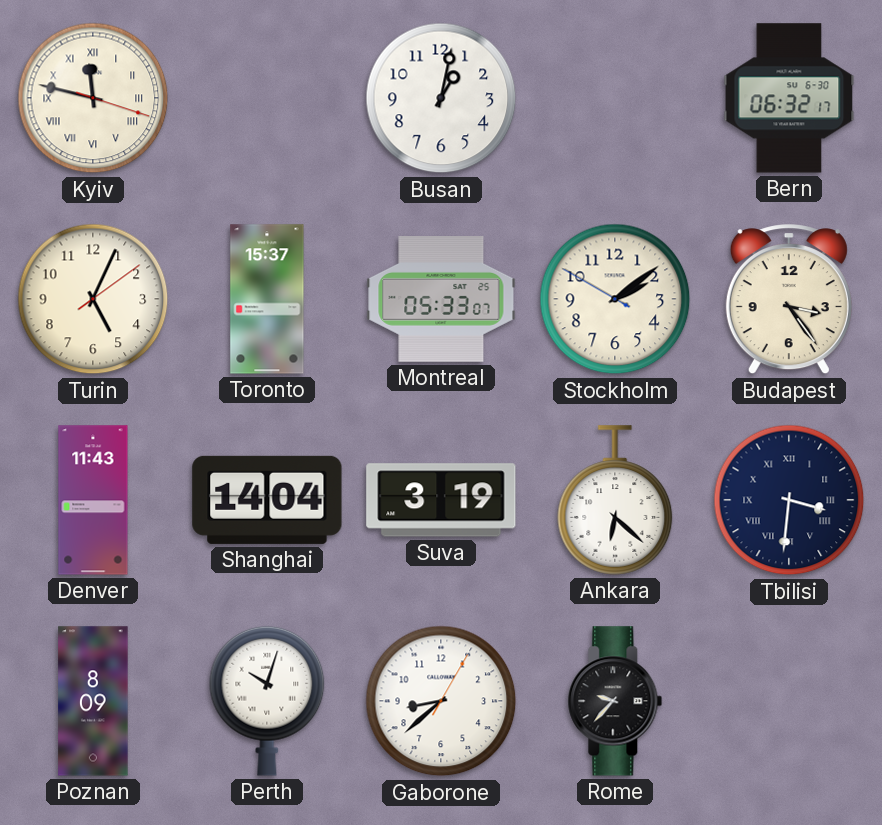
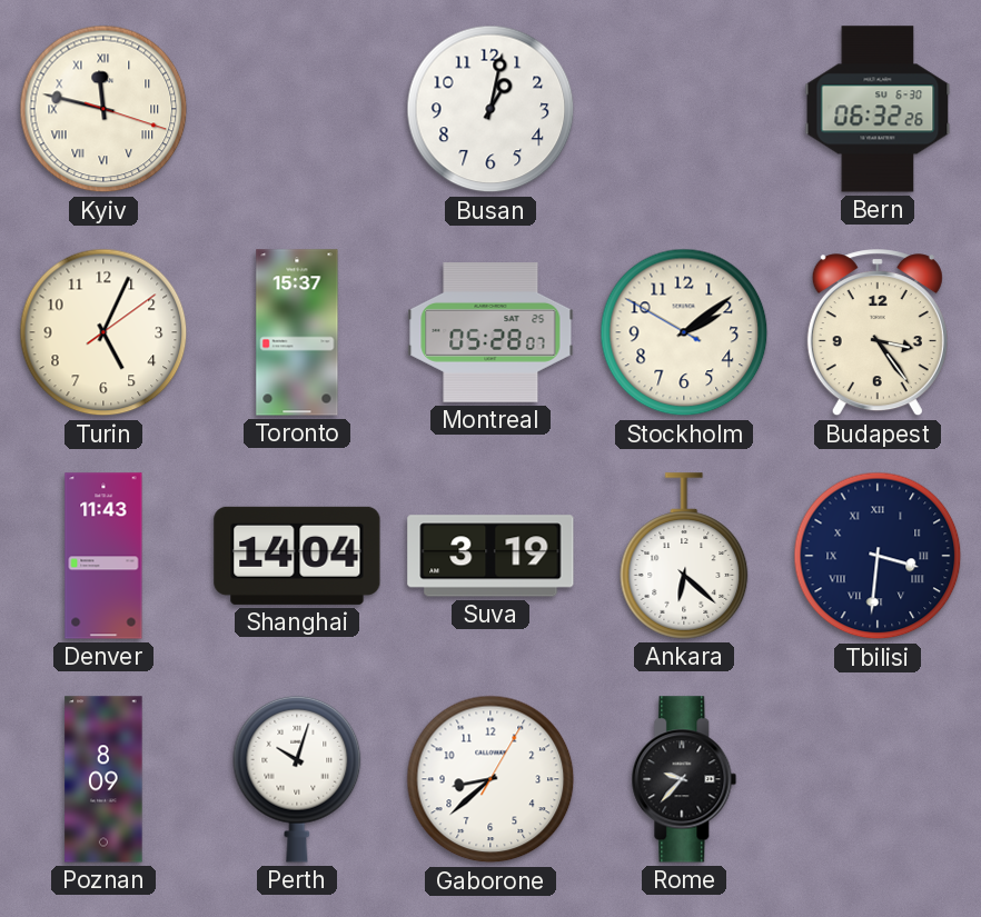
Bern: 06:32:17 -> 06:32:26
Montreal: 05:33 -> 05:28
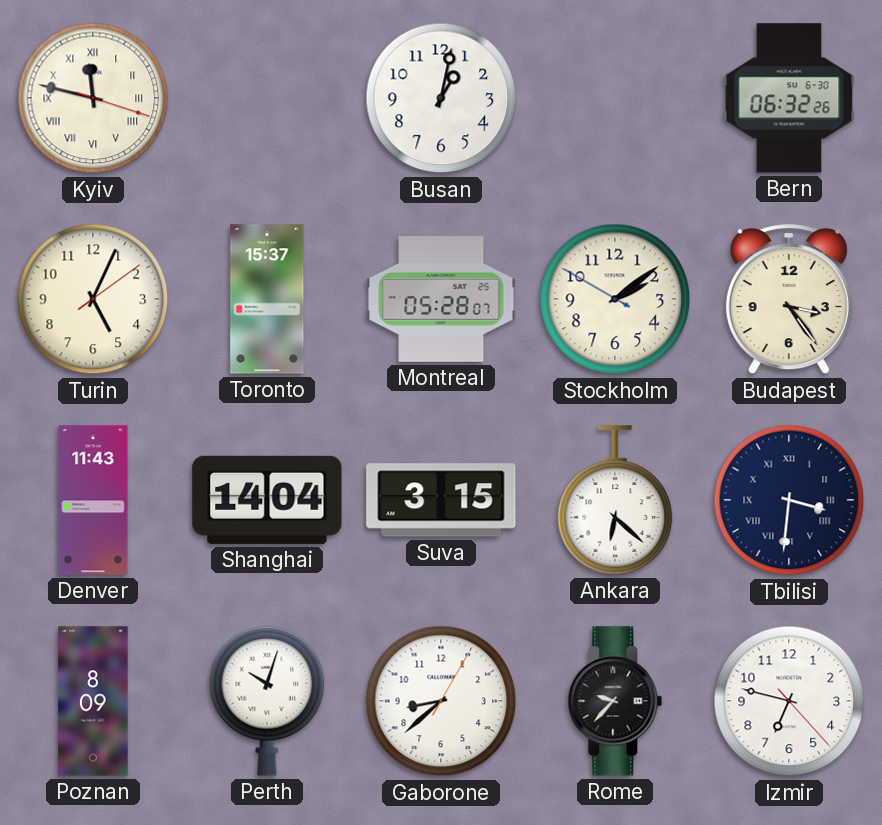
Suva: 3:19 -> 3:15
Izmir: none -> 6:47
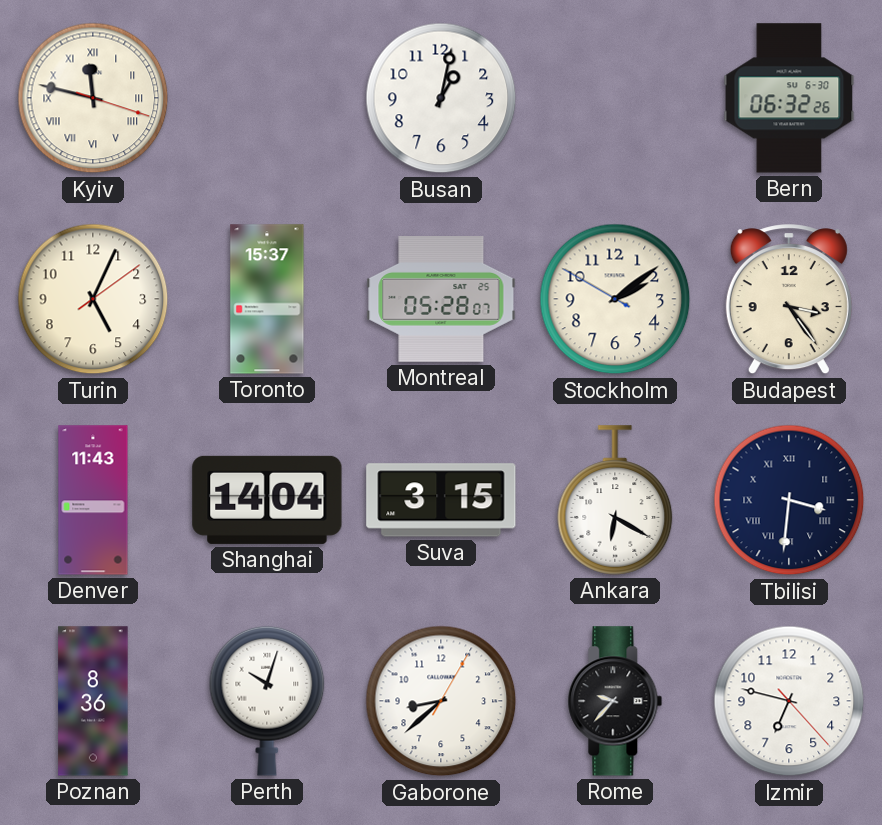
Ankara: 6:22 -> 6:20
Poznan: 8:09 -> 8:36
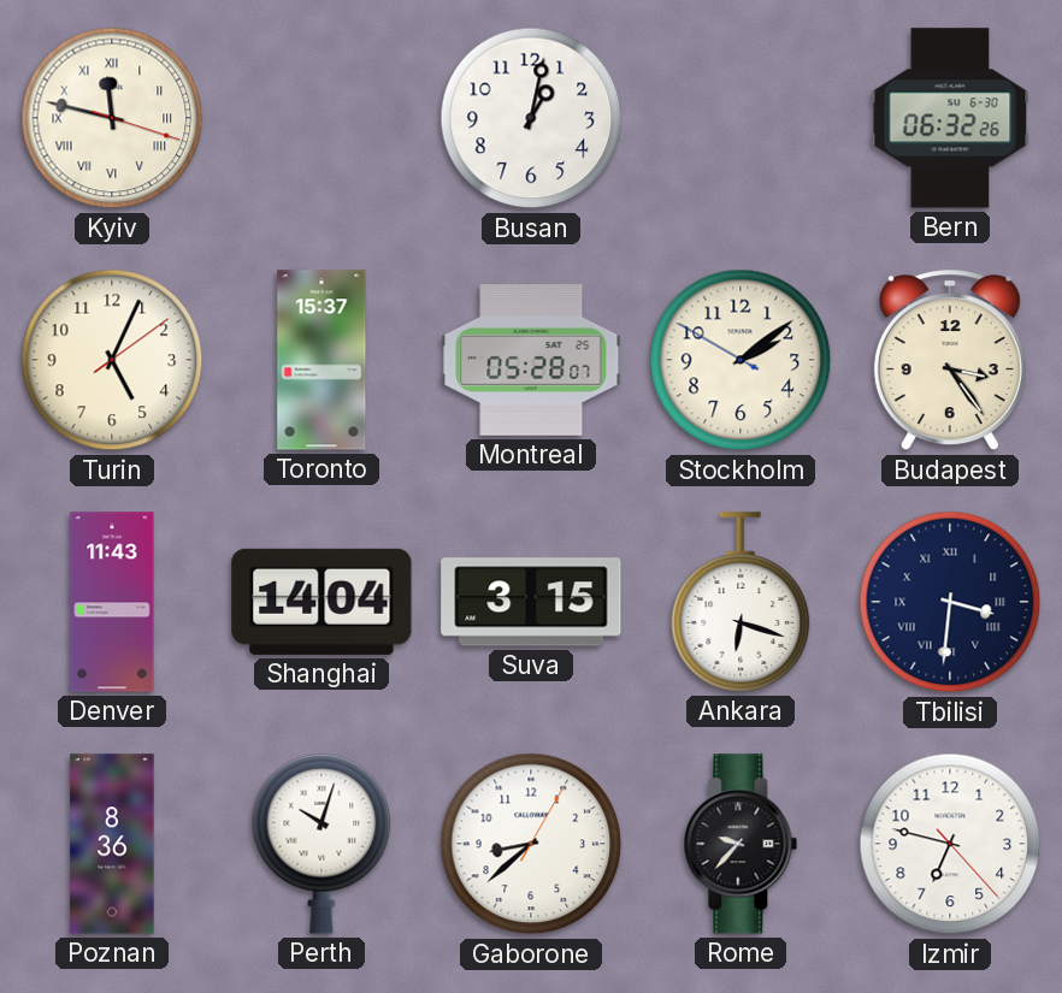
Ankara: 6:20 -> 6:18
